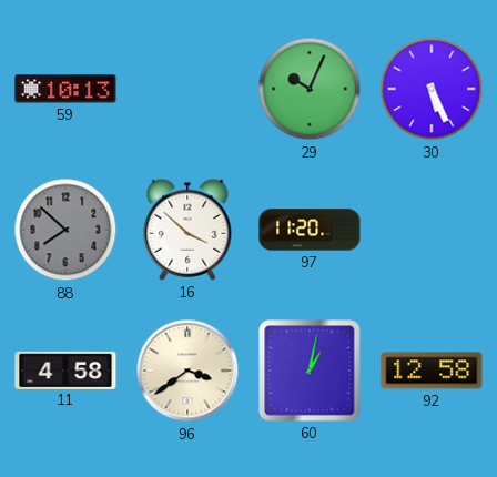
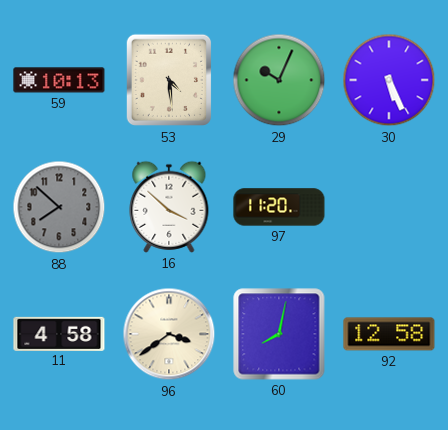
53: none -> 4:29
60: 1:02 -> 8:02
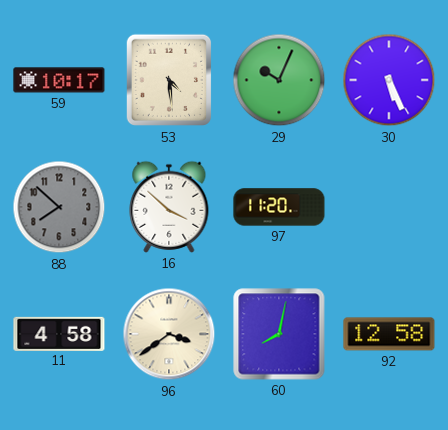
59: 10:13 -> 10:17
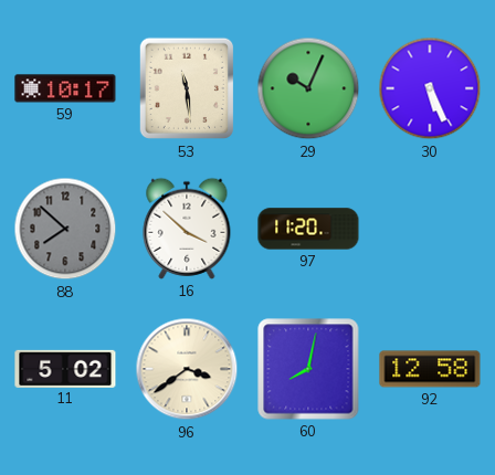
53: 4:29 -> 11:29
11: 4:58 -> 5:02
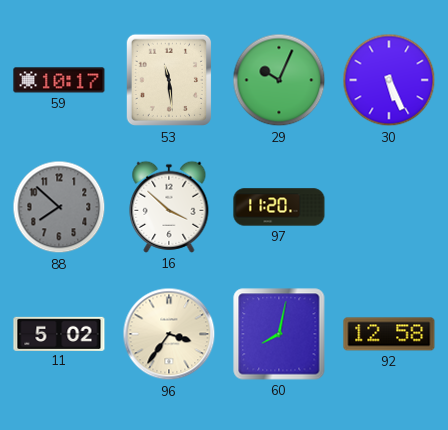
96: 3:39 -> 3:36
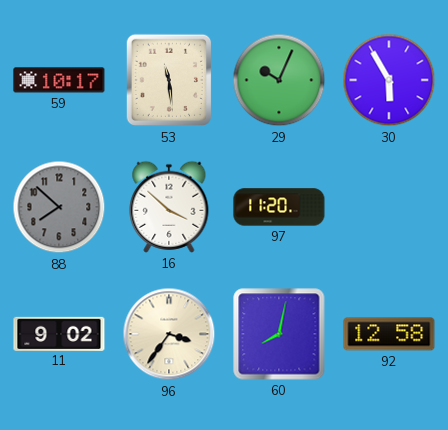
30: 5:26 -> 5:55
11: 5:02 -> 9:02
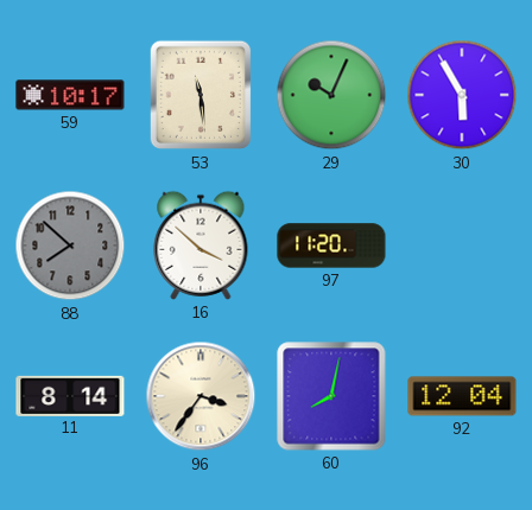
11: 9:02 -> 8:14
92: 12:58 -> 12:04
